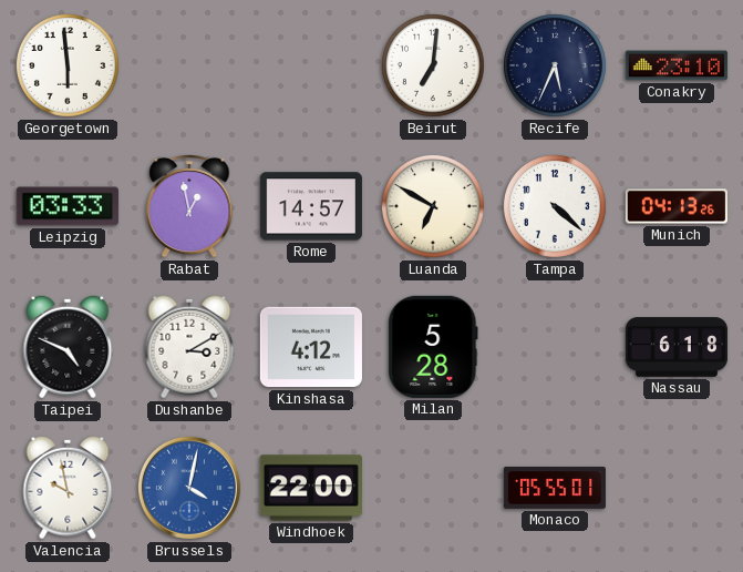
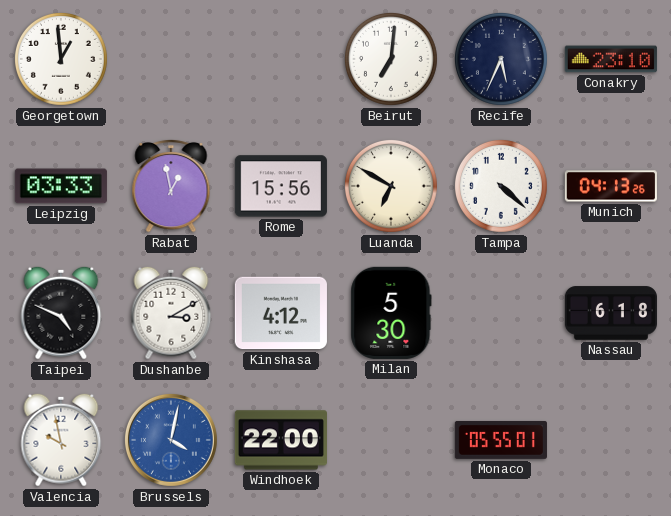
Georgetown: 5:59 -> 12:59
Rome: 14:57 -> 15:56
Milan: 5:28 -> 5:30
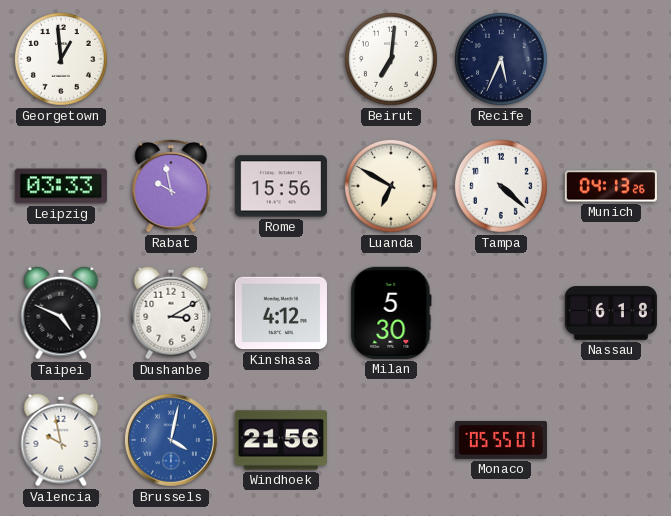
Conakry: 23:10 -> none
Rabat: 12:58 -> 9:58
Windhoek: 22:00 -> 21:56
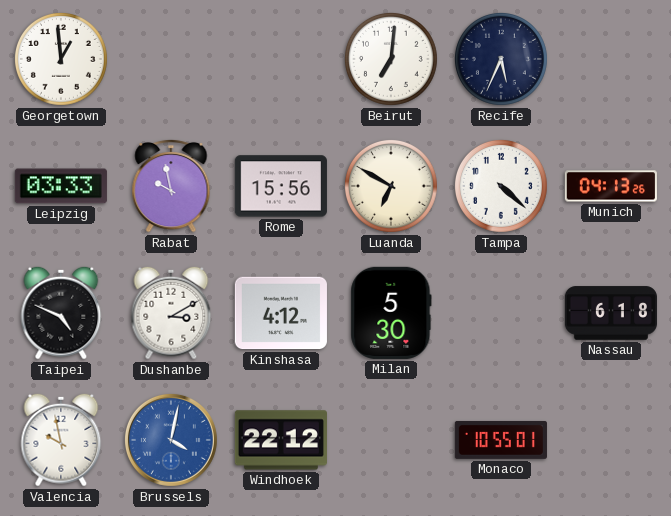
Windhoek: 21:56 -> 22:12
Monaco: 05:55 -> 10:55
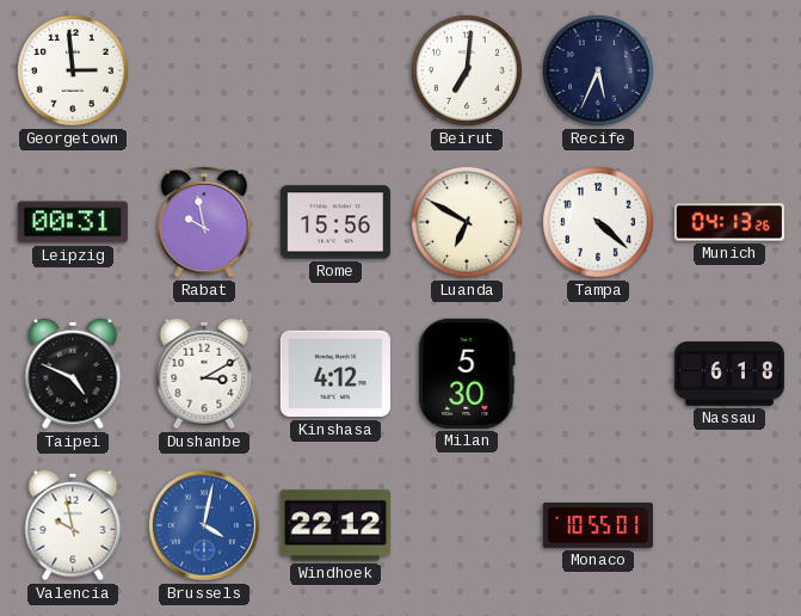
Georgetown: 12:59 -> 2:59
Leipzig: 03:33 -> 00:31
